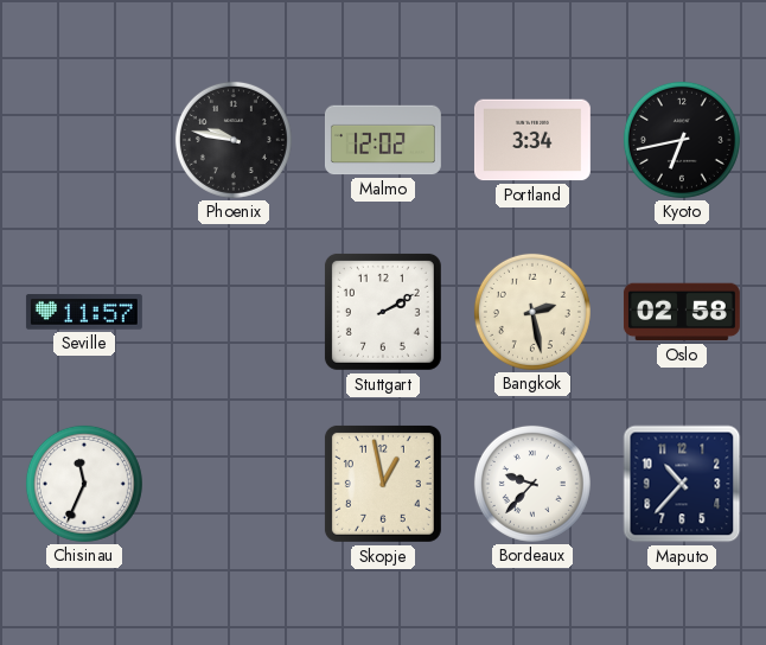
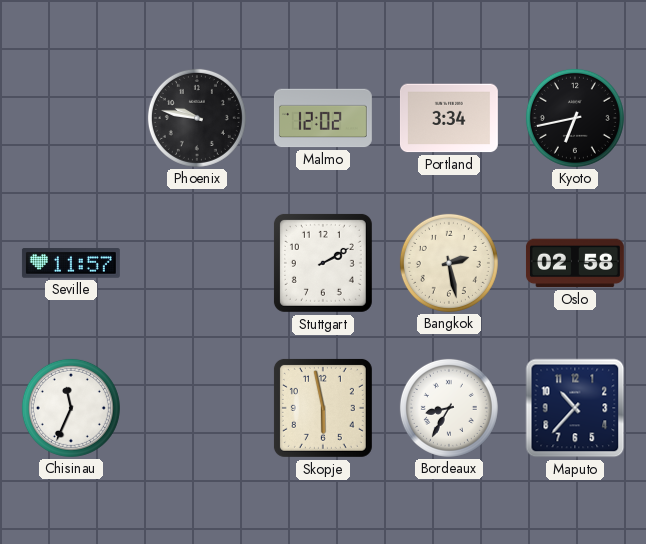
Skopje: 12:58 -> 5:58
Bordeaux: 9:37 -> 8:35
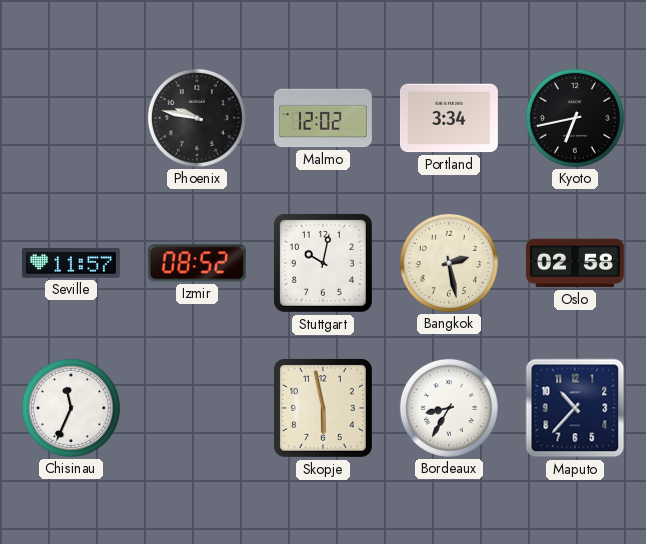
Izmir: none -> 08:52
Stuttgart: 2:10 -> 10:02
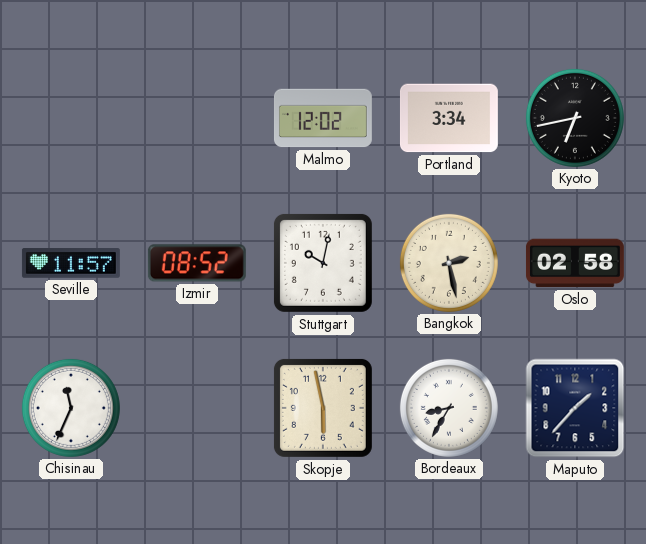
Phoenix: 9:47 -> none
Maputo: 10:37 -> 1:37
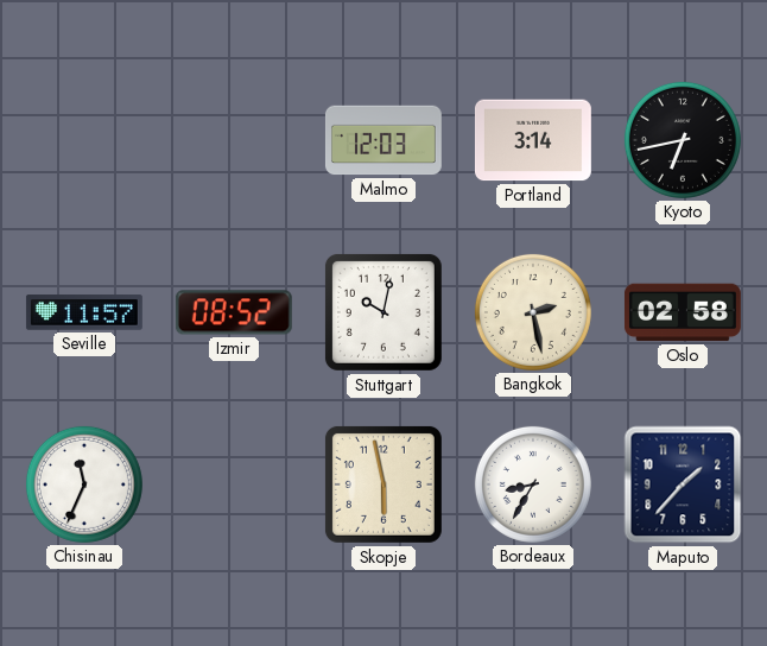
Malmo: 12:02 -> 12:03
Portland: 3:34 -> 3:14
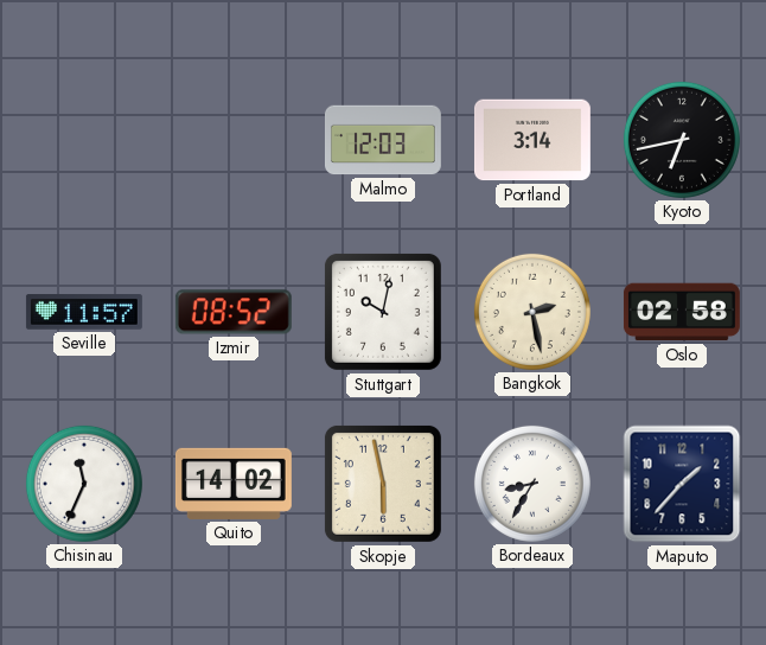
Quito: none -> 14:02
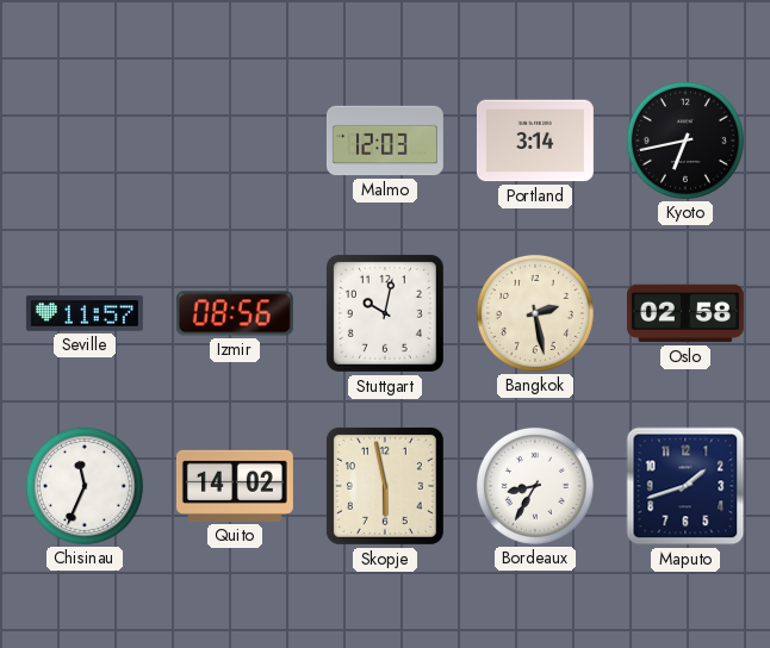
Izmir: 08:52 -> 08:56
Maputo: 1:37 -> 1:42
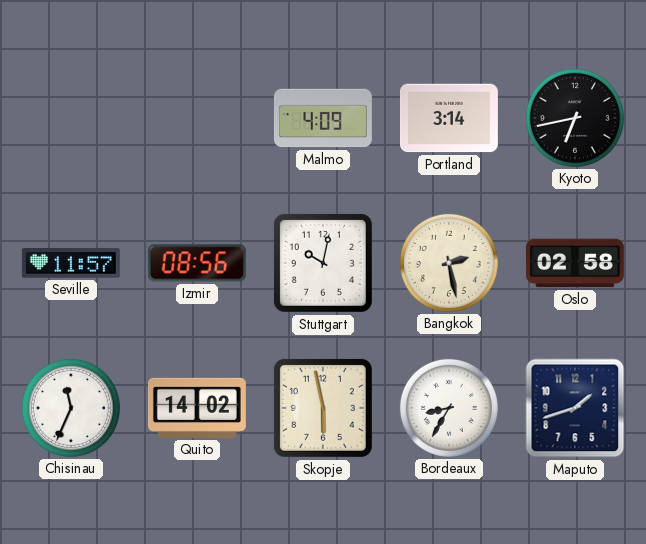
Malmo: 12:03 -> 4:09
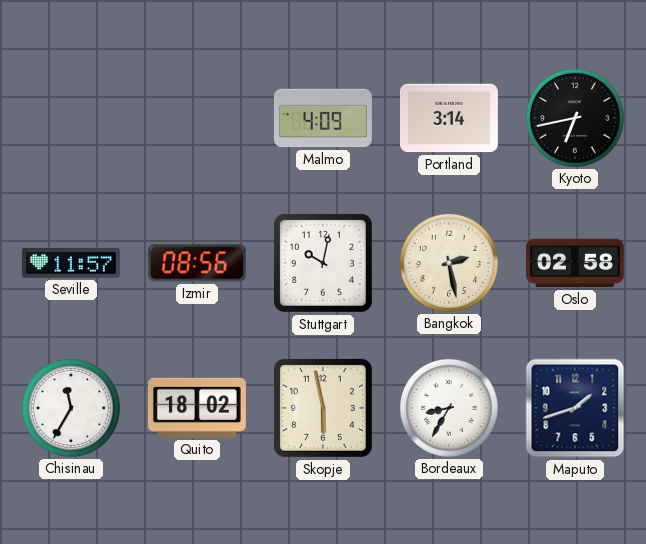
Chisinau: 11:34 -> 11:35
Quito: 14:02 -> 18:02
